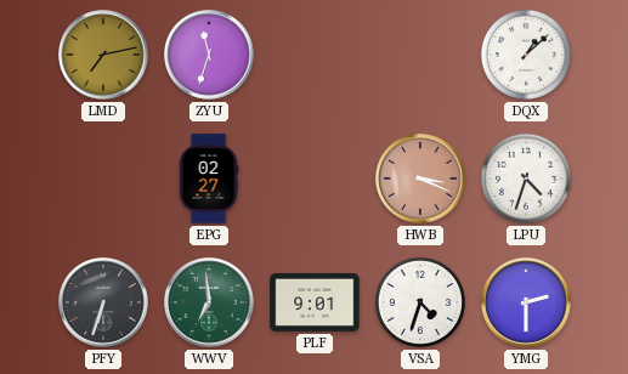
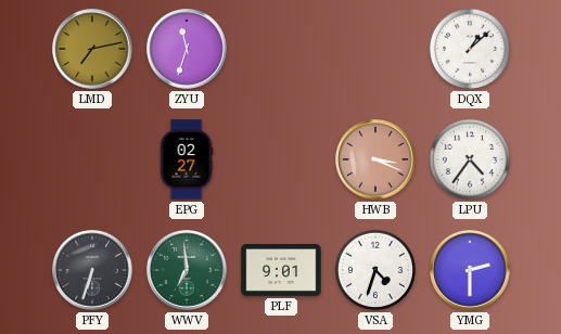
LPU: 4:33 -> 4:36
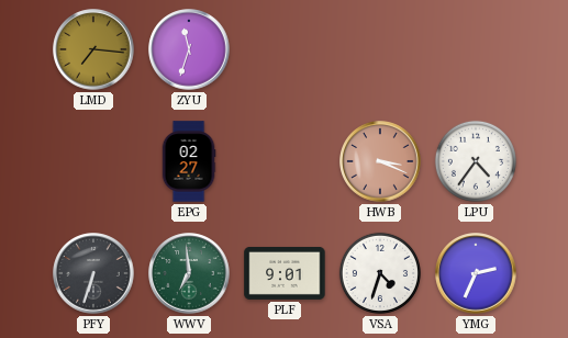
LMD: 7:13 -> 7:16
DQX: 1:08 -> none
YMG: 2:30 -> 2:34
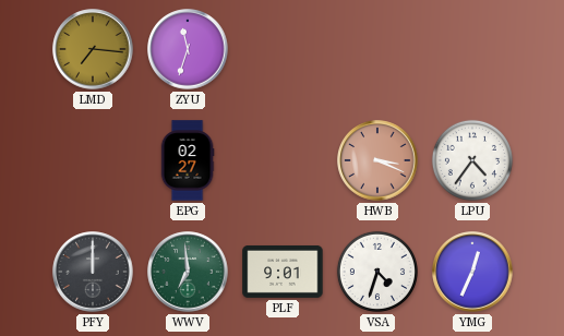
PFY: 6:33 -> 12:00
YMG: 2:34 -> 12:34
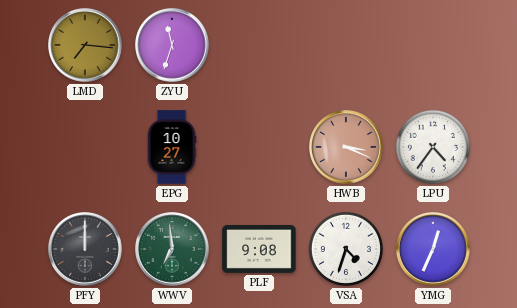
EPG: 02:27 -> 10:27
PLF: 9:01 -> 9:08
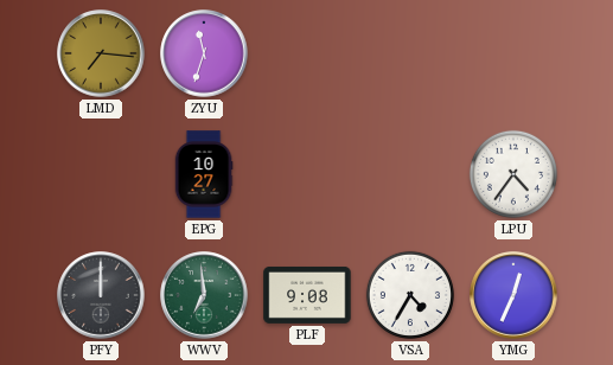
HWB: 3:19 -> none
VSA: 4:33 -> 4:35
